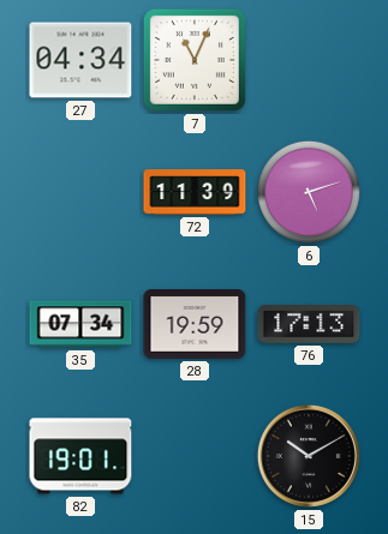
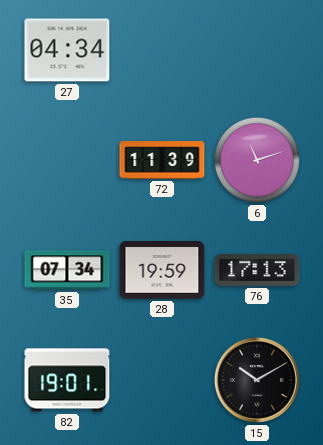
7: 11:04 -> none
6: 5:12 -> 11:12
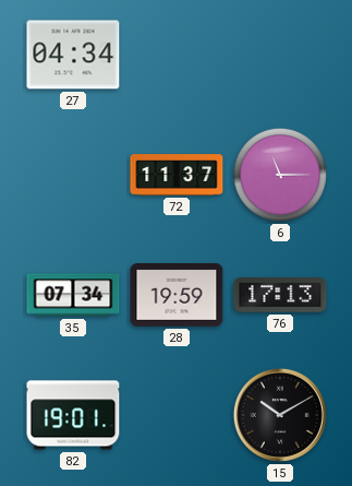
72: 11:39 -> 11:37
6: 11:12 -> 11:15
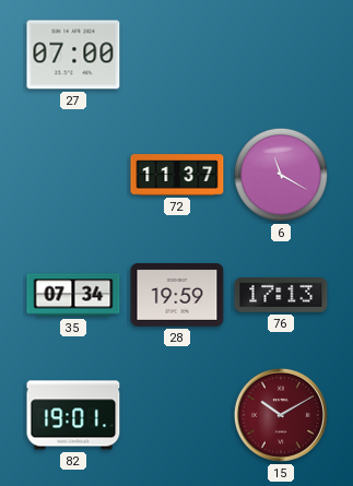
27: 04:34 -> 07:00
6: 11:15 -> 11:20
15 dial: black -> burgundy
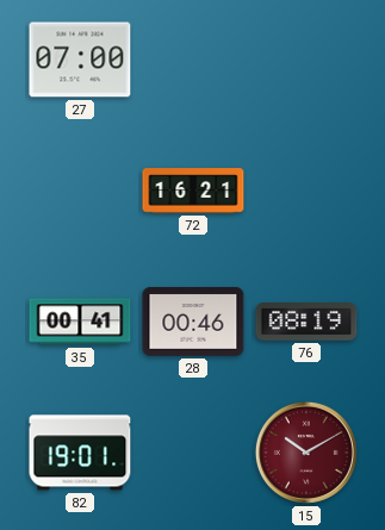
72: 11:37 -> 16:21
6: 11:20 -> none
35: 07:34 -> 00:41
28: 19:59 -> 00:46
76: 17:13 -> 08:19
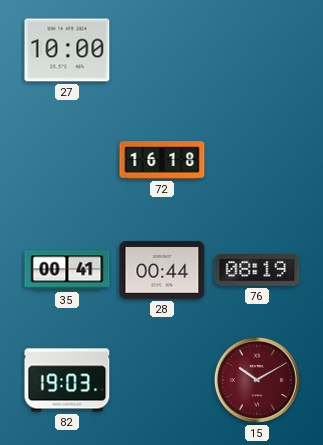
27: 07:00 -> 10:00
72: 16:21 -> 16:18
28: 00:46 -> 00:44
82: 19:01 -> 19:03
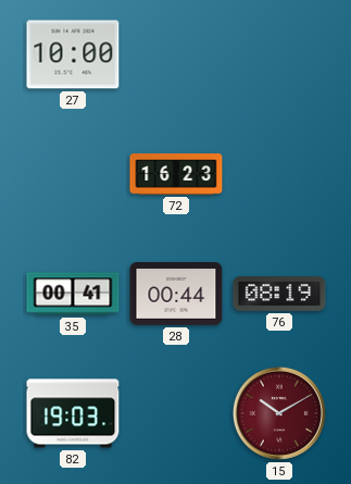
72: 16:18 -> 16:23
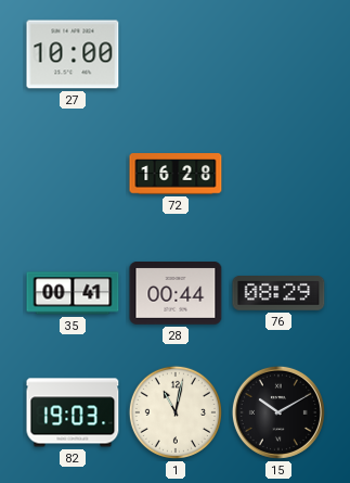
72: 16:23 -> 16:28
76: 08:19 -> 08:29
1: none -> 11:02
15 dial: burgundy -> black
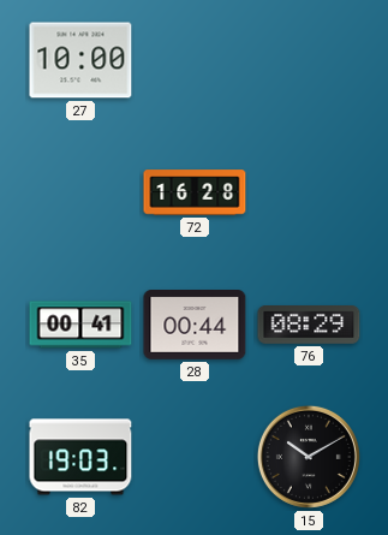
1: 11:02 -> none
